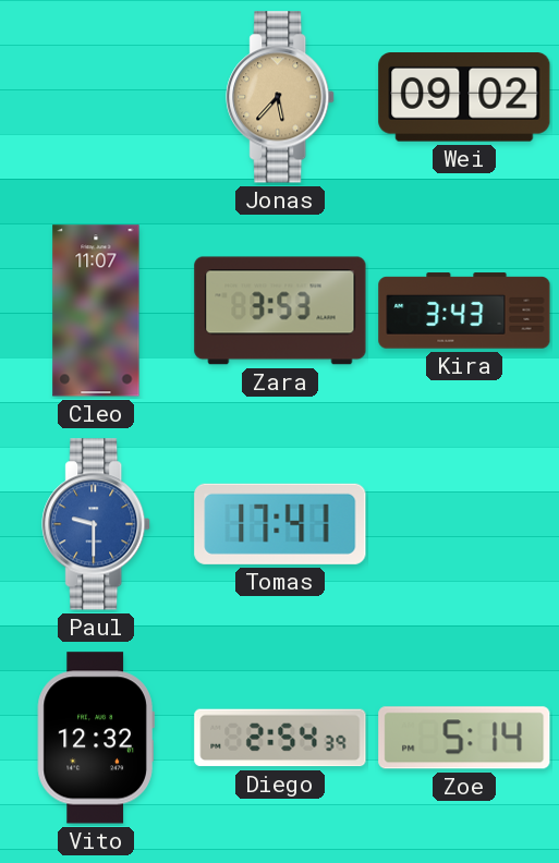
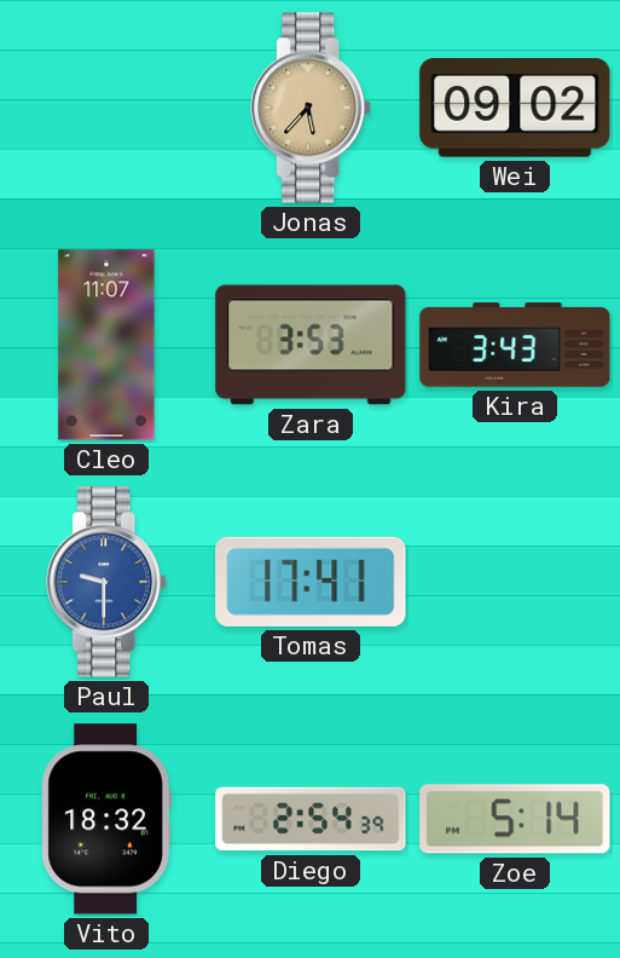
Vito: 12:32 -> 18:32
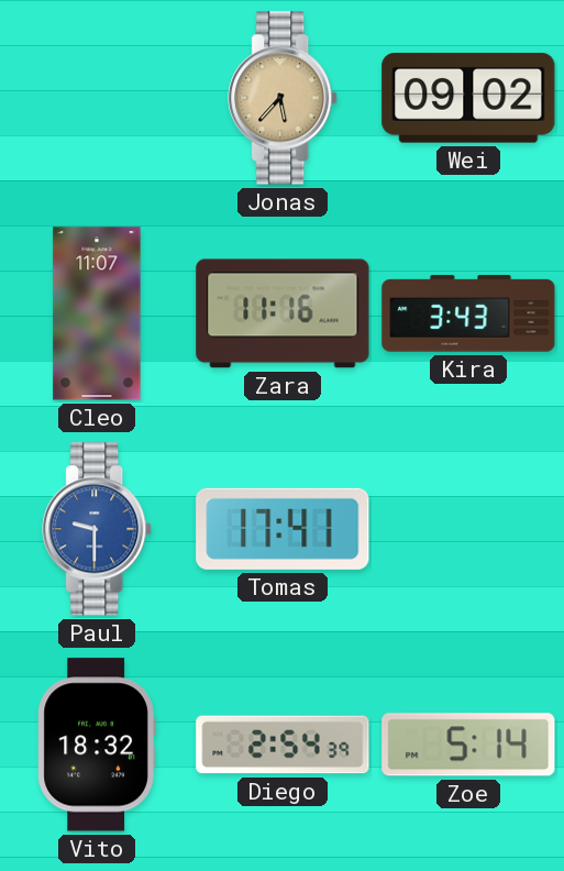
Zara: 3:53 -> 11:16
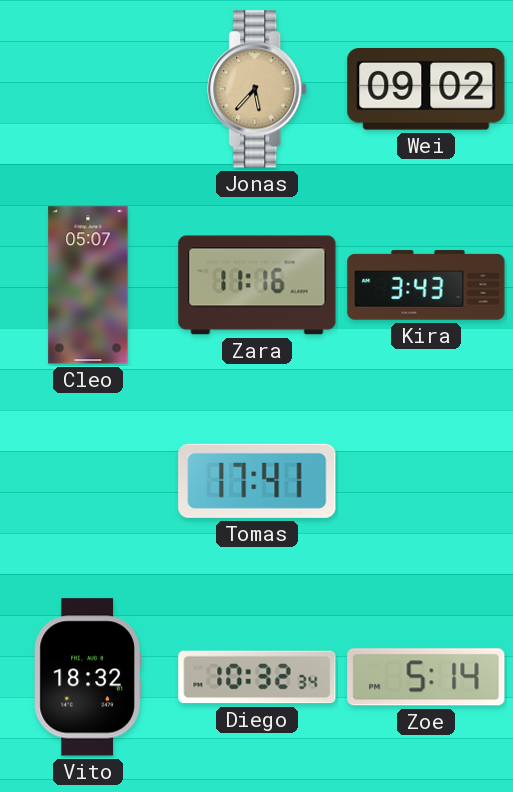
Cleo: 11:07 -> 05:07
Paul: 9:30 -> none
Diego: 2:54 -> 10:32
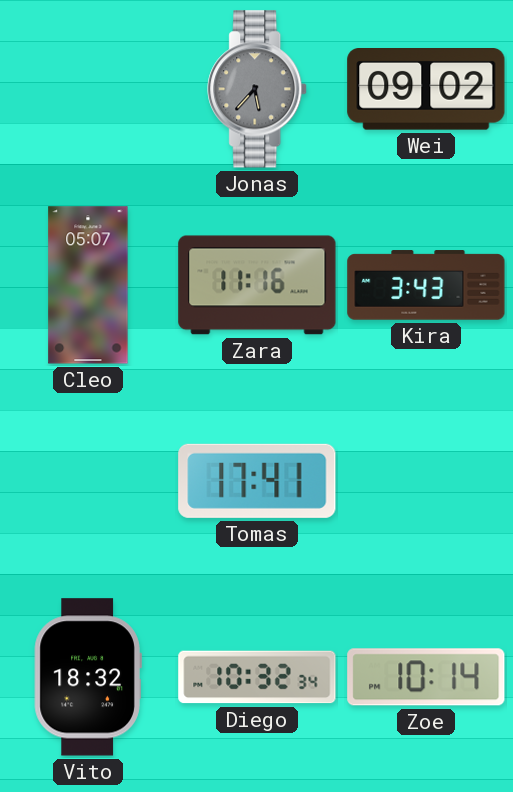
Jonas dial: champagne -> grey
Zoe: 5:14 -> 10:14
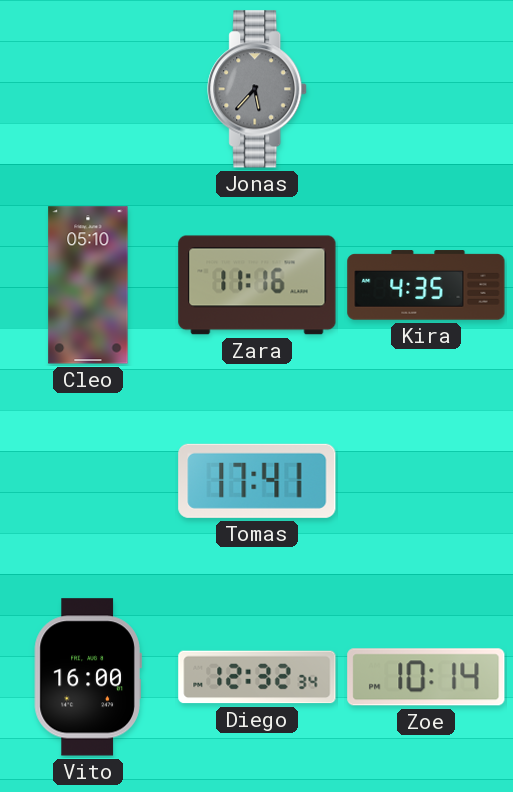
Wei: 09:02 -> none
Cleo: 05:07 -> 05:10
Kira: 3:43 -> 4:35
Vito: 18:32 -> 16:00
Diego: 10:32 -> 12:32
